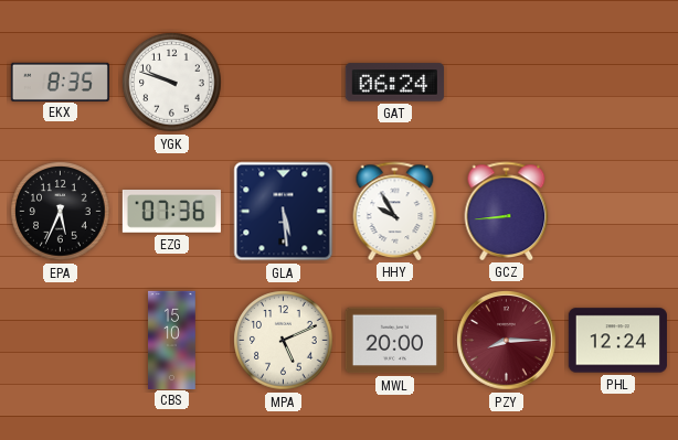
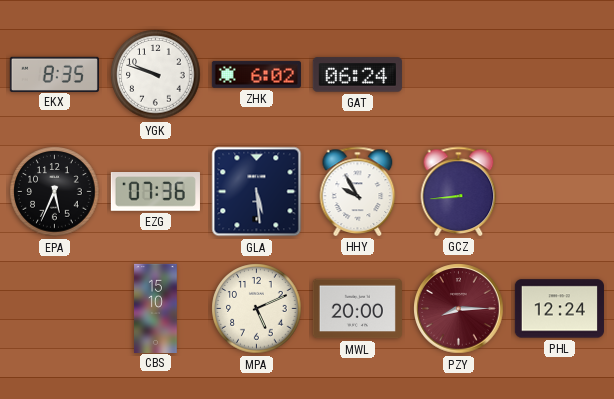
ZHK: none -> 6:02
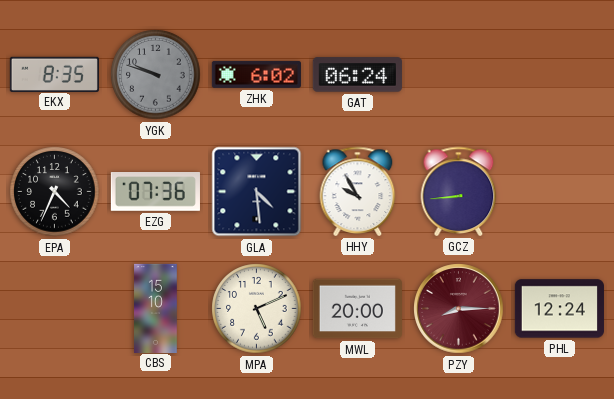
YGK dial: white -> grey
EPA: 5:34 -> 4:34
GLA: 5:29 -> 4:29
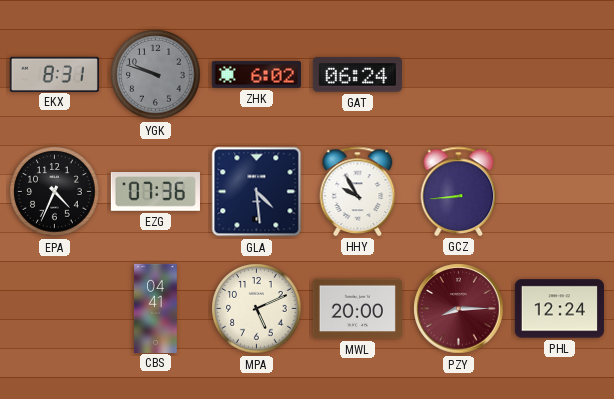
EKX: 8:35 -> 8:31
CBS: 15:10 -> 04:41
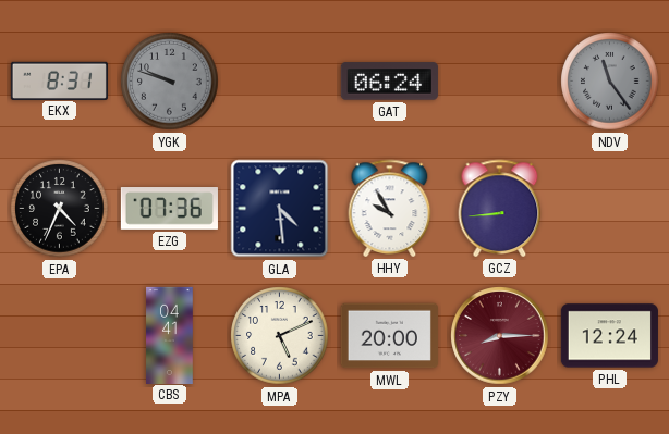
ZHK: 6:02 -> none
NDV: none -> 11:24
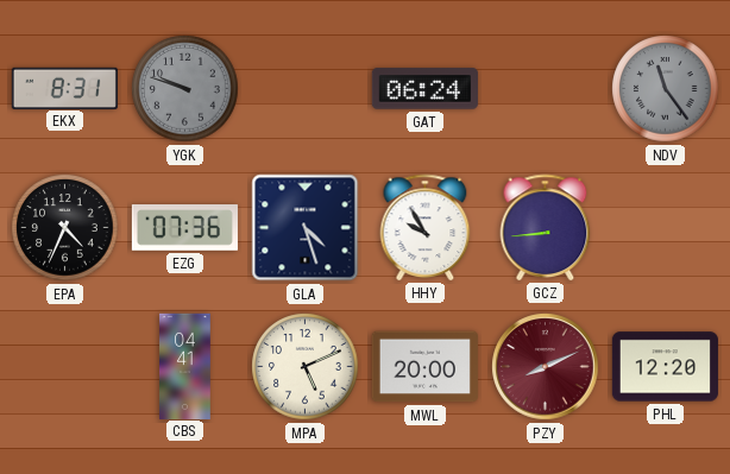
GLA: 4:29 -> 4:27
PZY: 8:15 -> 8:11
PHL: 12:24 -> 12:20
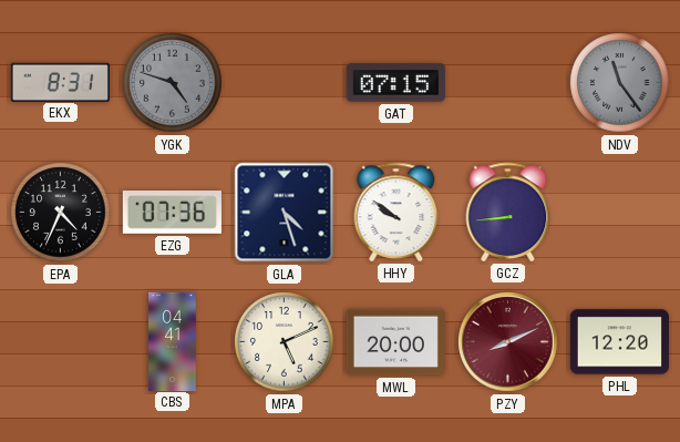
YGK: 9:48 -> 4:48
GAT: 06:24 -> 07:15
HHY: 9:55 -> 9:51
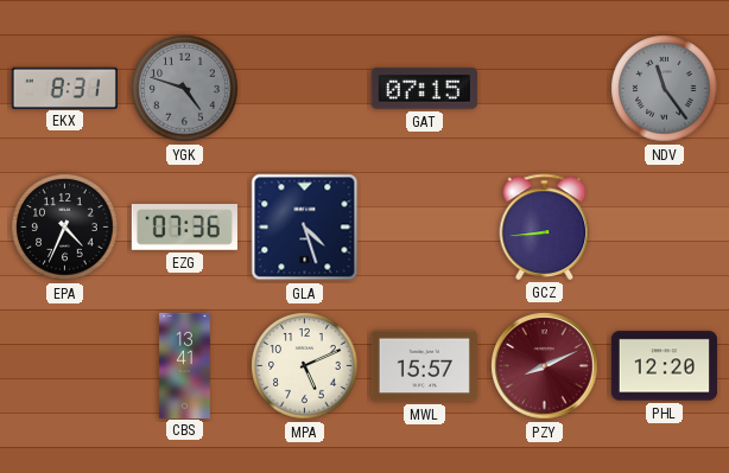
HHY: 9:51 -> none
CBS: 04:41 -> 13:41
MWL: 20:00 -> 15:57
